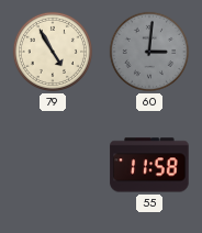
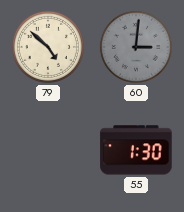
79: 4:55 -> 4:52
55: 11:58 -> 1:30
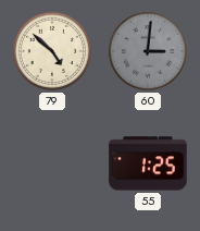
55: 1:30 -> 1:25
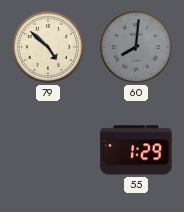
60: 3:01 -> 8:01
55: 1:25 -> 1:29
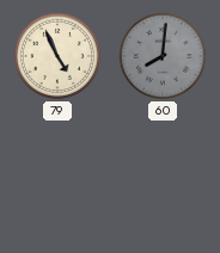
79: 4:52 -> 4:56
55: 1:29 -> none
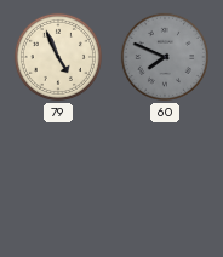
60: 8:01 -> 7:49
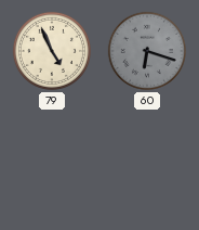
60: 7:49 -> 6:18
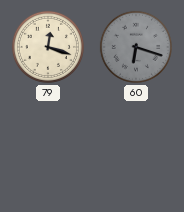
79: 4:56 -> 12:18
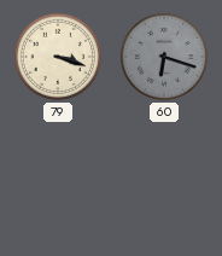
79: 12:18 -> 3:18
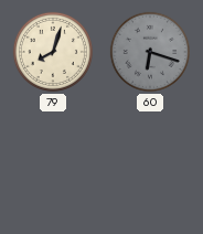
79: 3:18 -> 8:03
